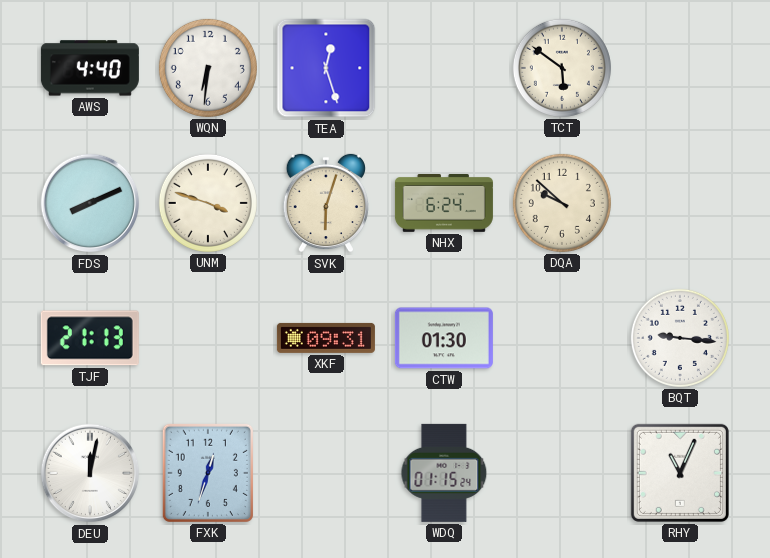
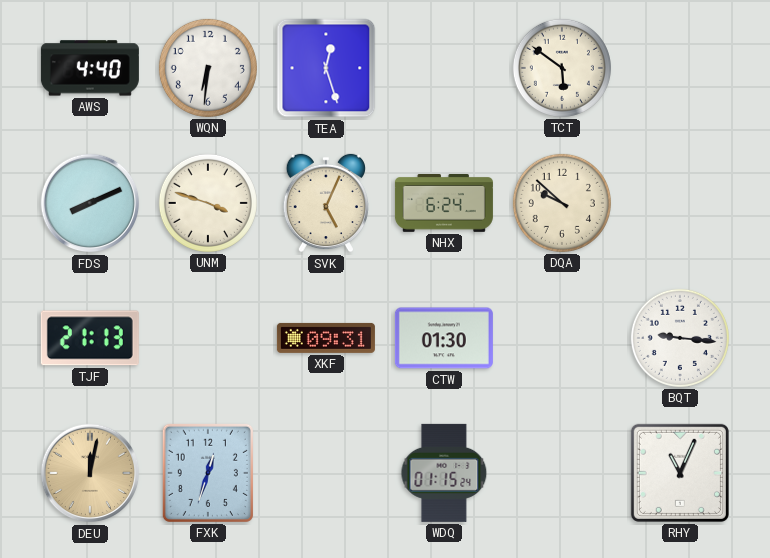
SVK: 6:03 -> 5:04
DEU dial: white -> champagne
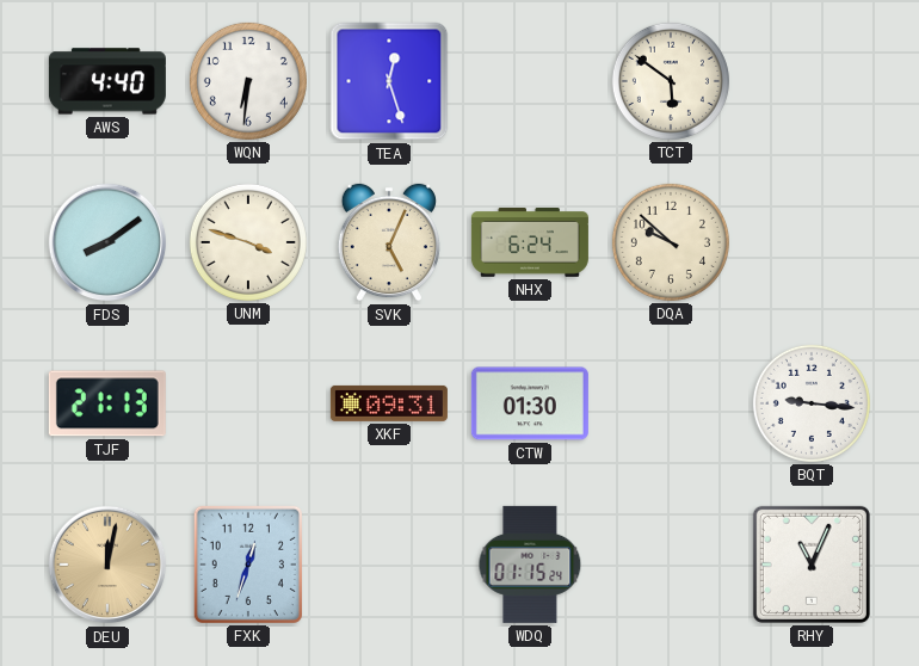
FDS: 8:11 -> 8:09
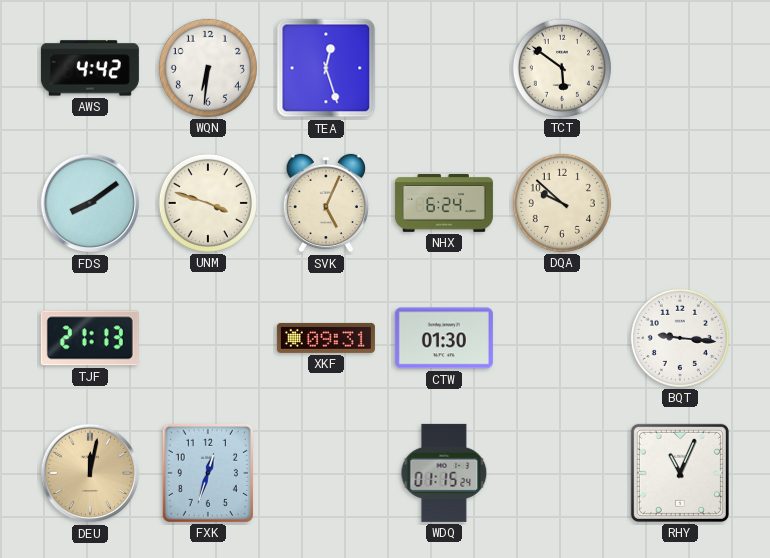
AWS: 4:40 -> 4:42
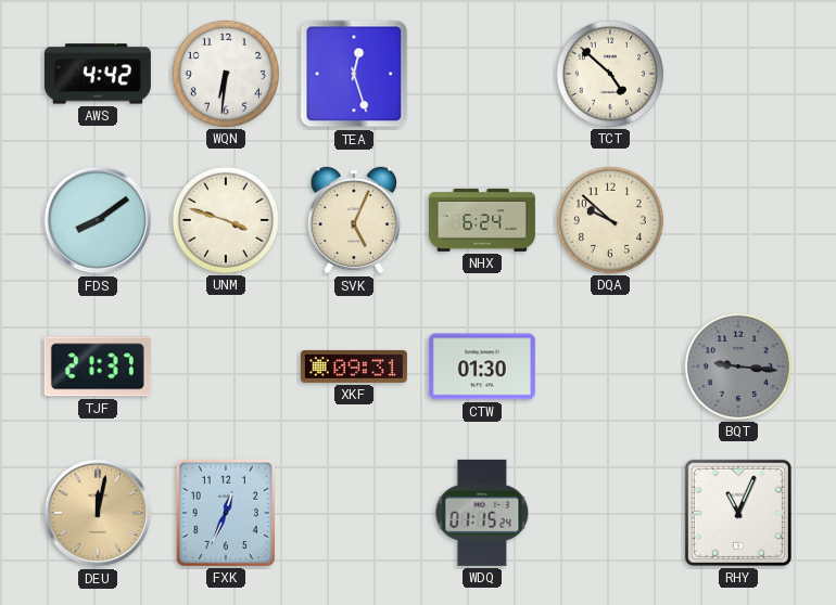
TCT: 5:51 -> 4:52
TJF: 21:13 -> 21:37
BQT dial: white -> grey
FXK: 12:33 -> 12:34
